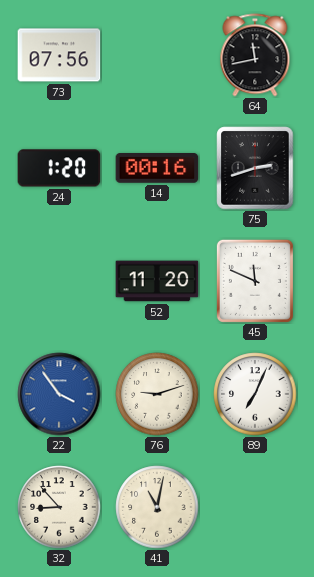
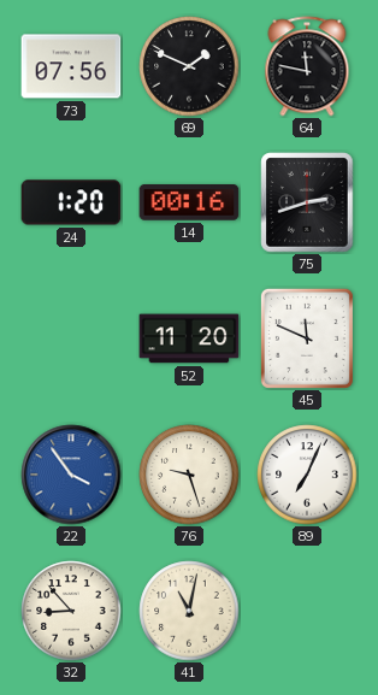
69: none -> 1:49
64: 11:43 -> 11:47
76: 9:12 -> 9:27
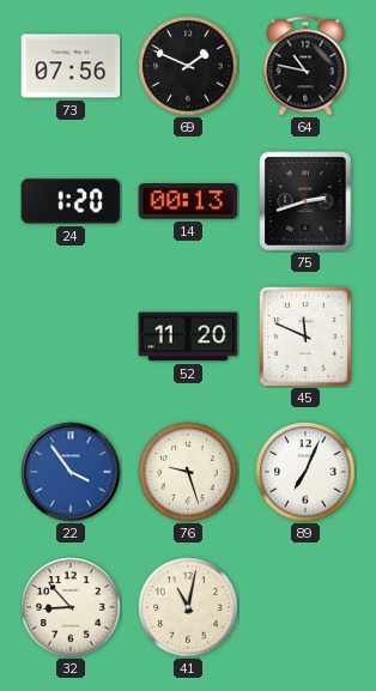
64: 11:47 -> 10:47
14: 00:16 -> 00:13
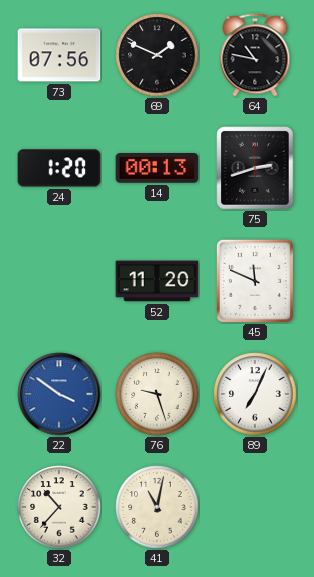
22: 3:54 -> 3:51
32: 8:53 -> 10:37
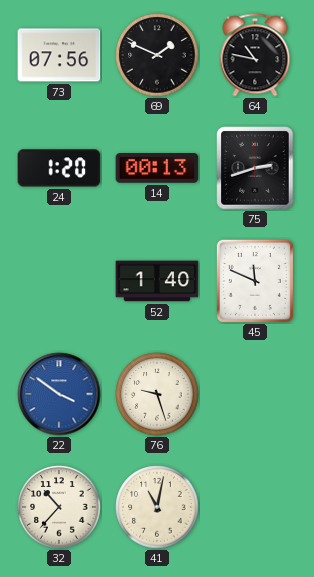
52: 11:20 -> 1:40
89: 7:04 -> none
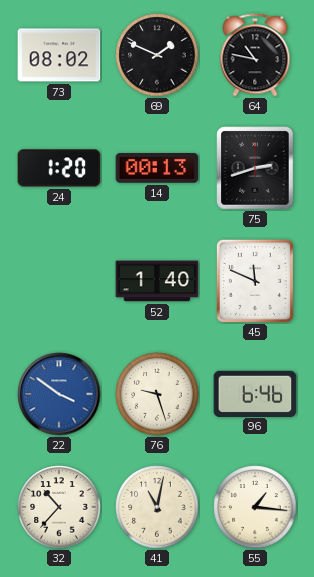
73: 07:56 -> 08:02
96: none -> 6:46
55: none -> 1:16
